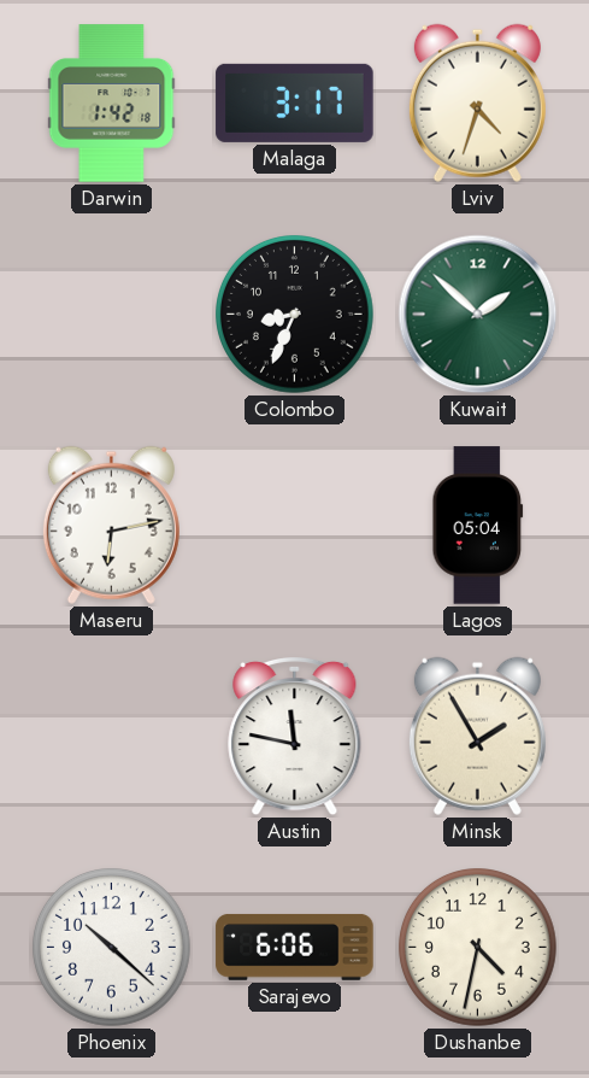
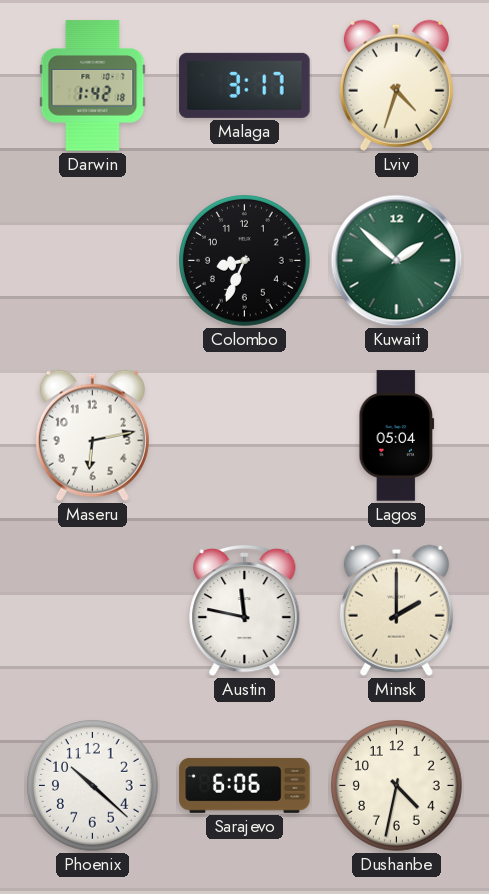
Minsk: 1:55 -> 2:00
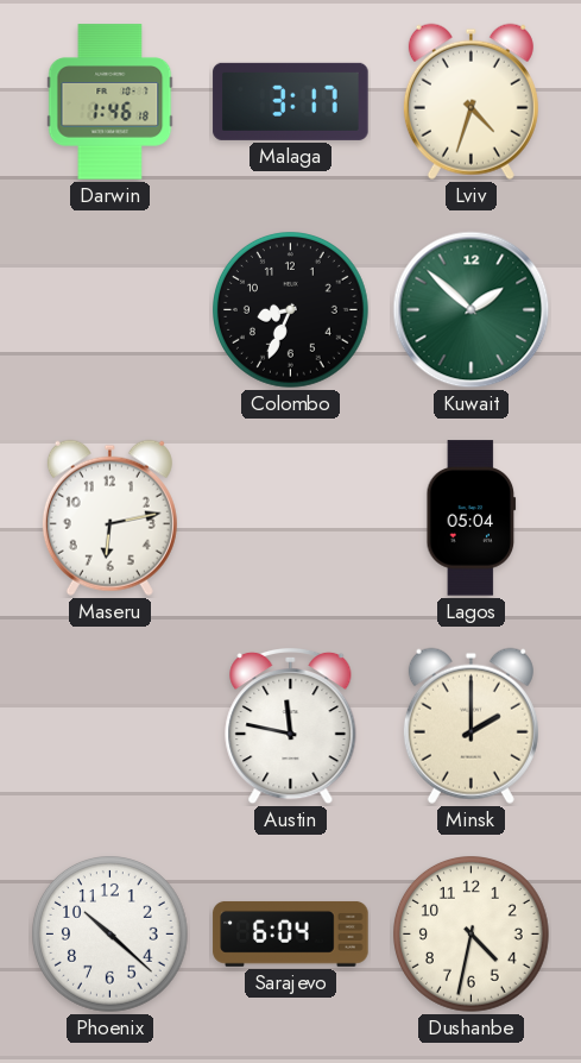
Darwin: 1:42 -> 1:46
Sarajevo: 6:06 -> 6:04
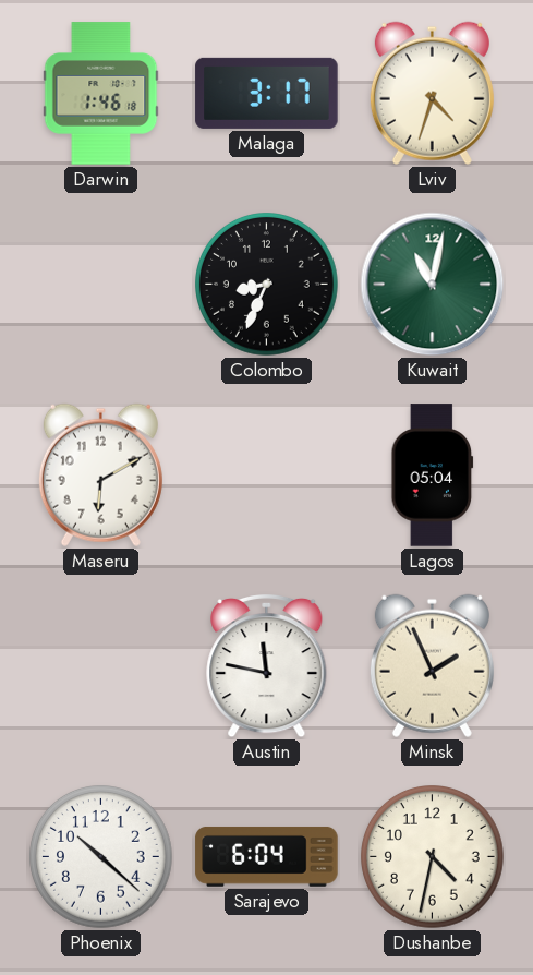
Kuwait: 1:52 -> 11:02
Maseru: 6:13 -> 6:10
Minsk: 2:00 -> 1:56
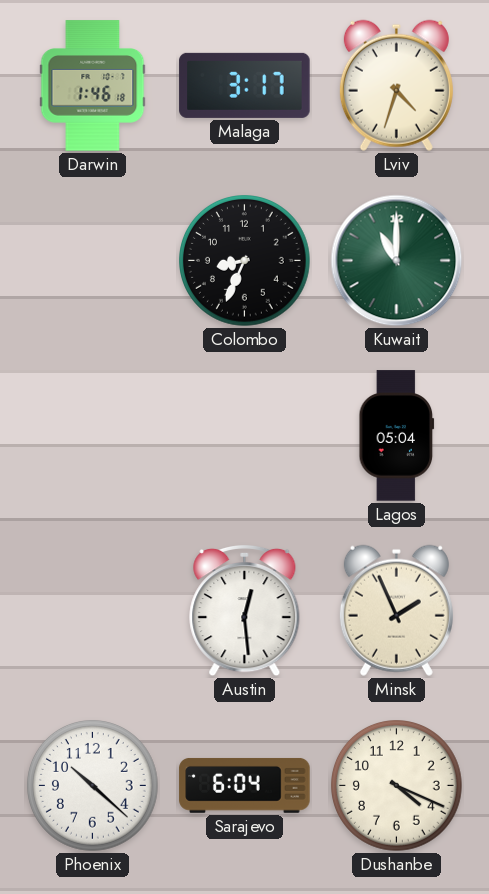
Kuwait: 11:02 -> 11:00
Maseru: 6:10 -> none
Austin: 11:47 -> 12:29
Dushanbe: 4:32 -> 4:19
